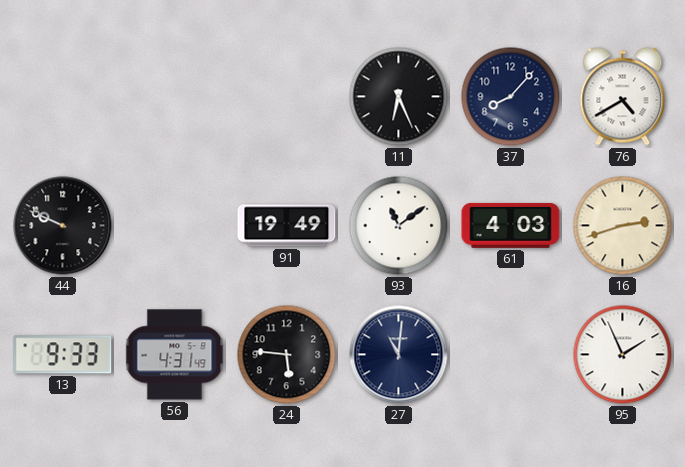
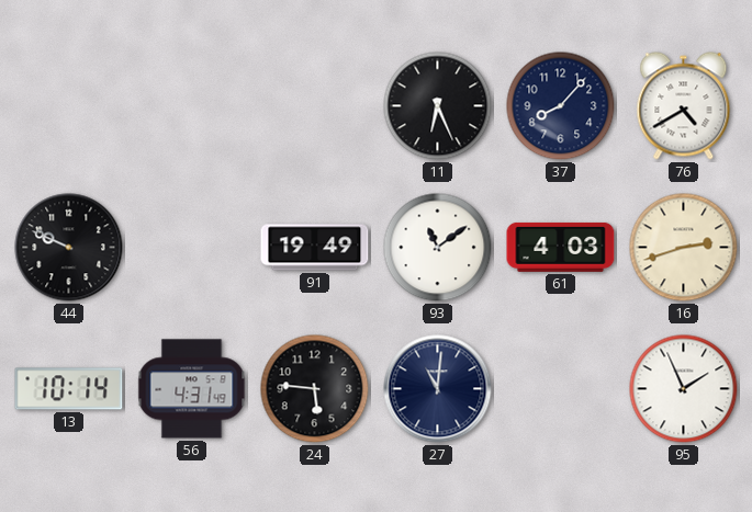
13: 9:33 -> 10:14
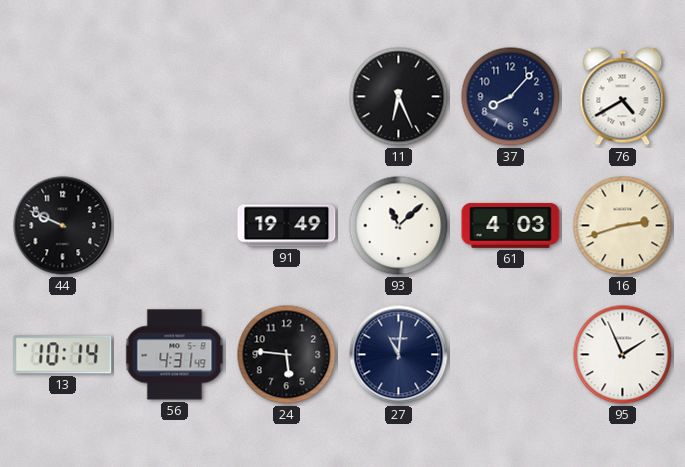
93: 11:09 -> 11:08
